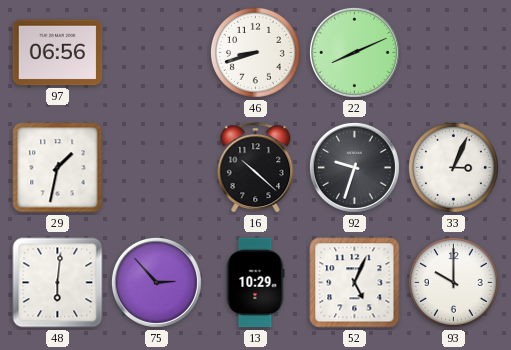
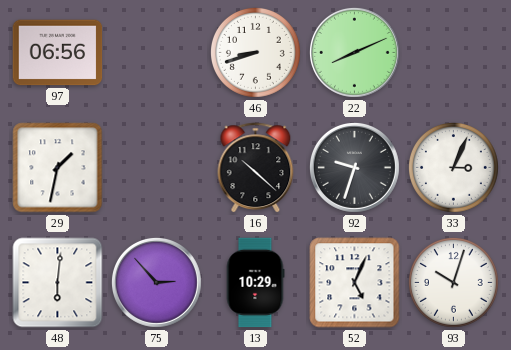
93: 10:00 -> 10:03
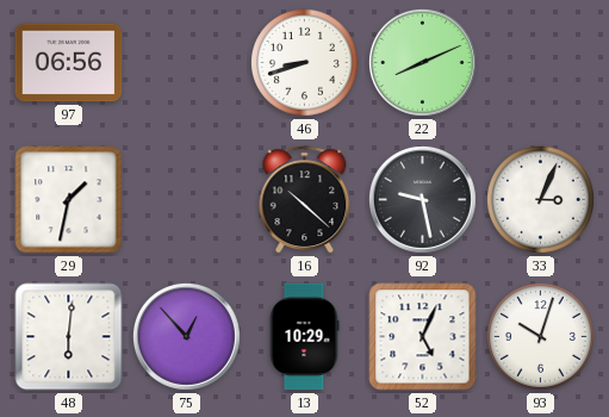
92: 9:33 -> 9:28
75: 2:53 -> 12:53
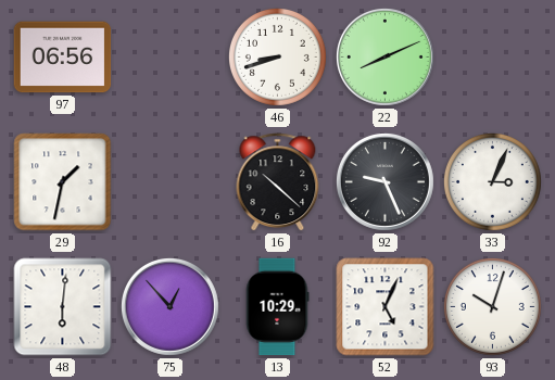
92: 9:28 -> 9:26
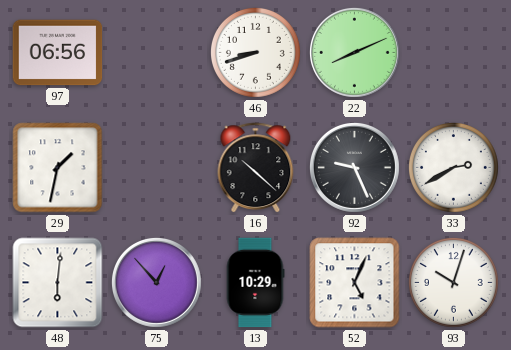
33: 3:04 -> 2:40
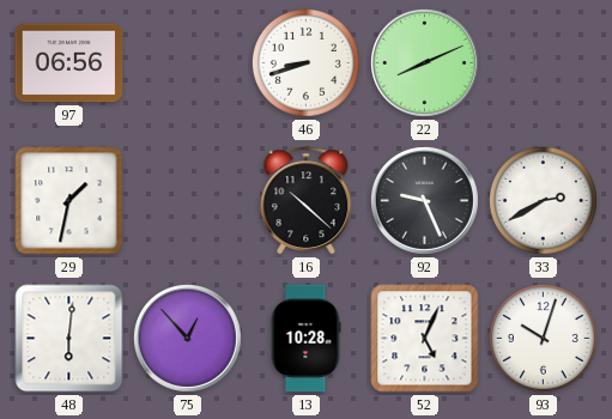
13: 10:29 -> 10:28
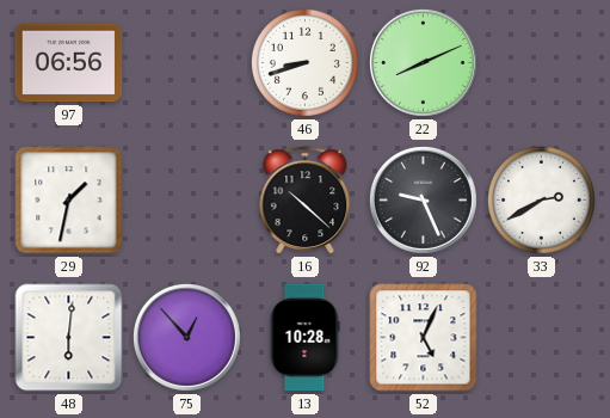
93: 10:03 -> none
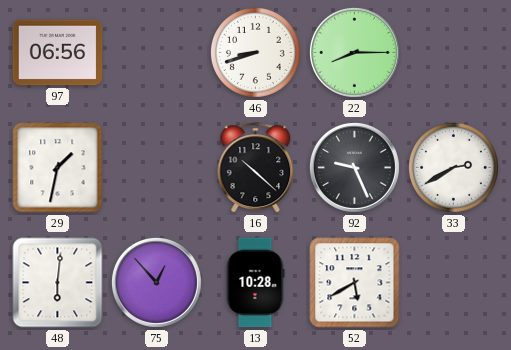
22: 8:11 -> 8:15
52: 5:04 -> 5:40
